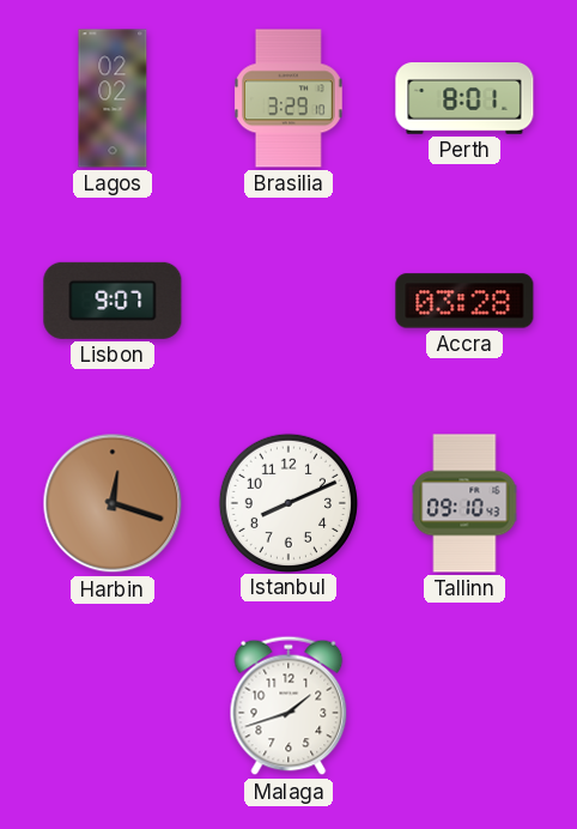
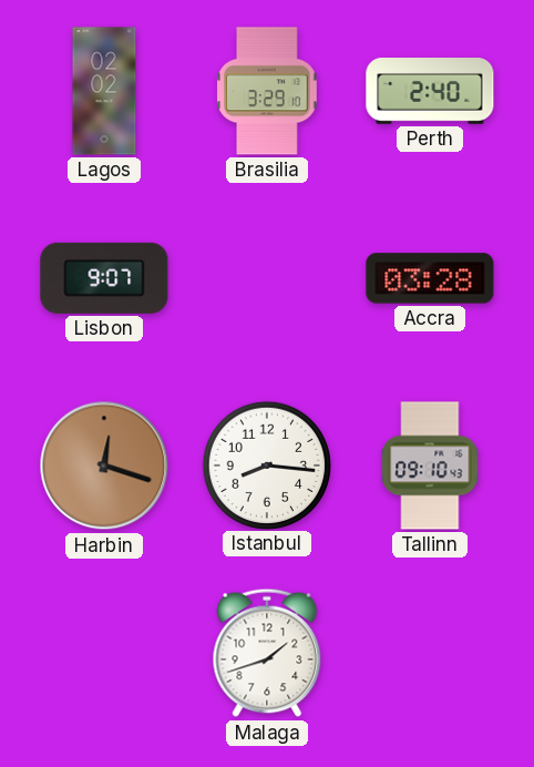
Perth: 8:01 -> 2:40
Istanbul: 8:11 -> 8:16
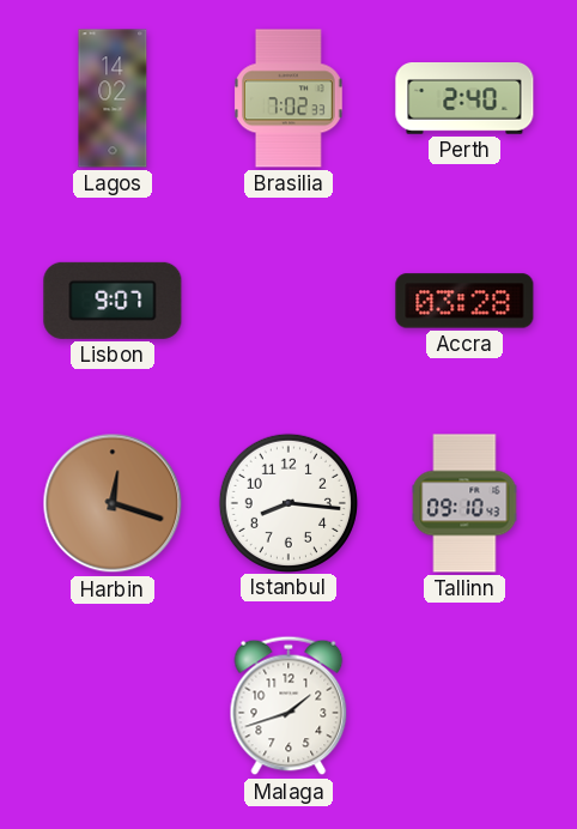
Lagos: 02:02 -> 14:02
Brasilia: 3:29 -> 7:02
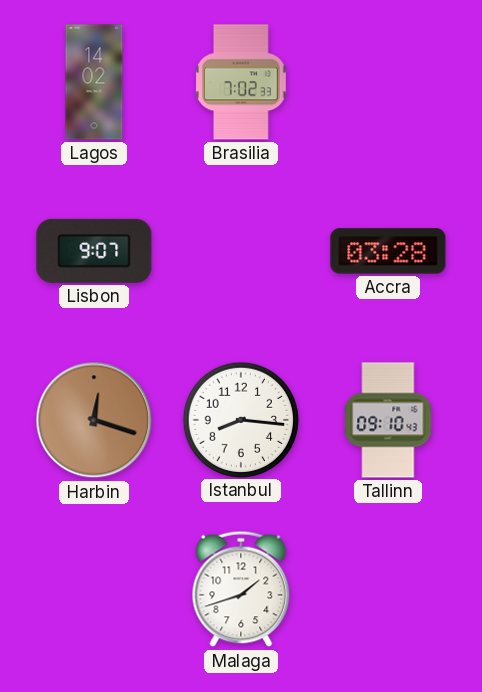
Perth: 2:40 -> none
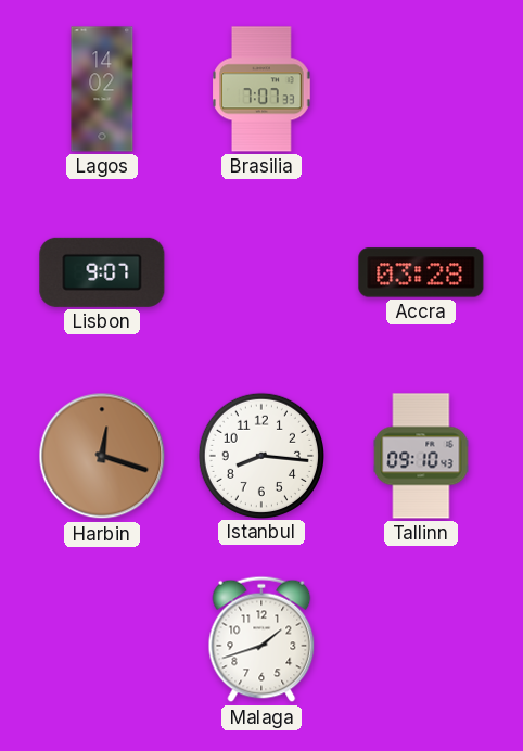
Brasilia: 7:02 -> 7:07
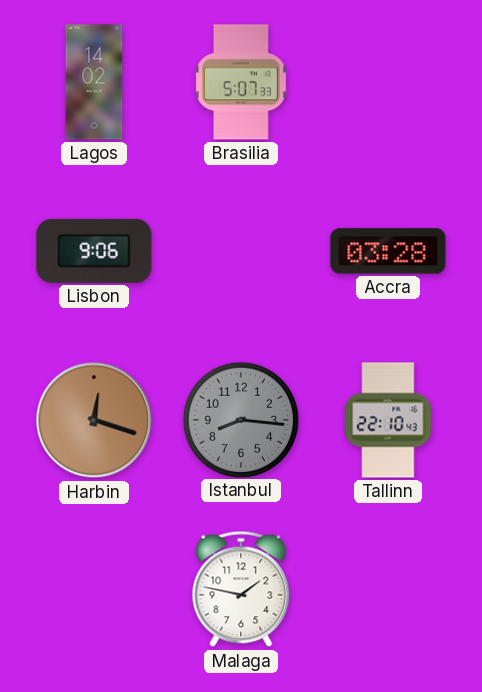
Brasilia: 7:07 -> 5:07
Lisbon: 9:07 -> 9:06
Istanbul dial: white -> grey
Tallinn: 09:10 -> 22:10
Malaga: 1:42 -> 1:47
